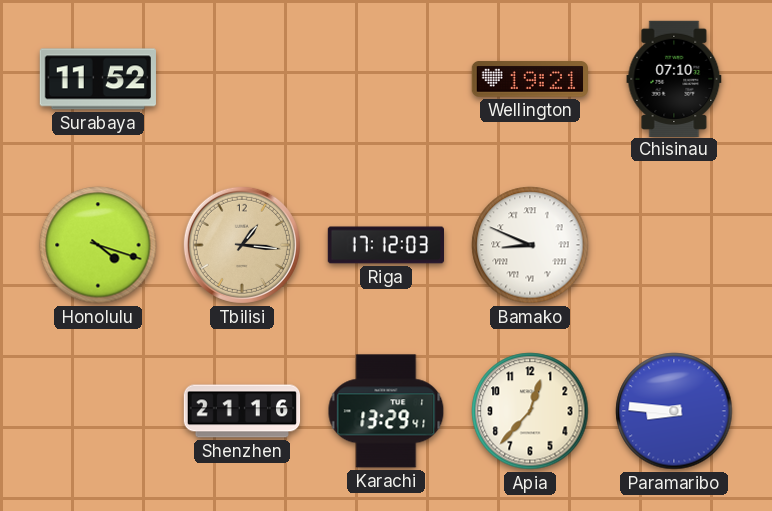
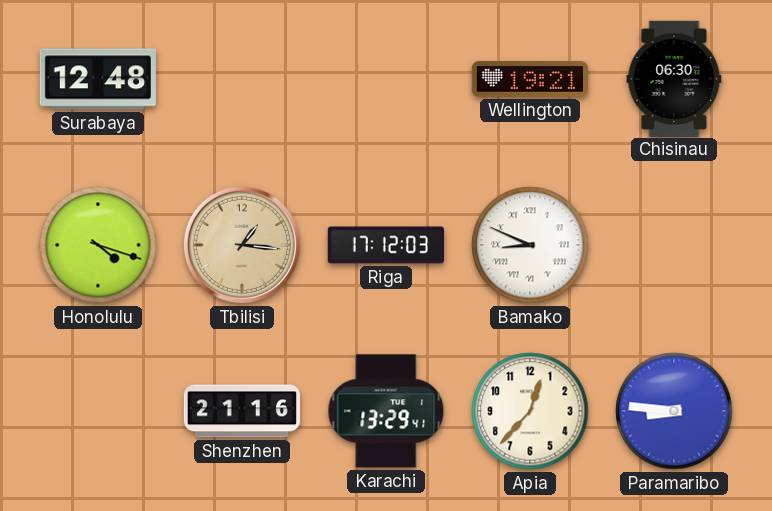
Surabaya: 11:52 -> 12:48
Chisinau: 07:10 -> 06:30
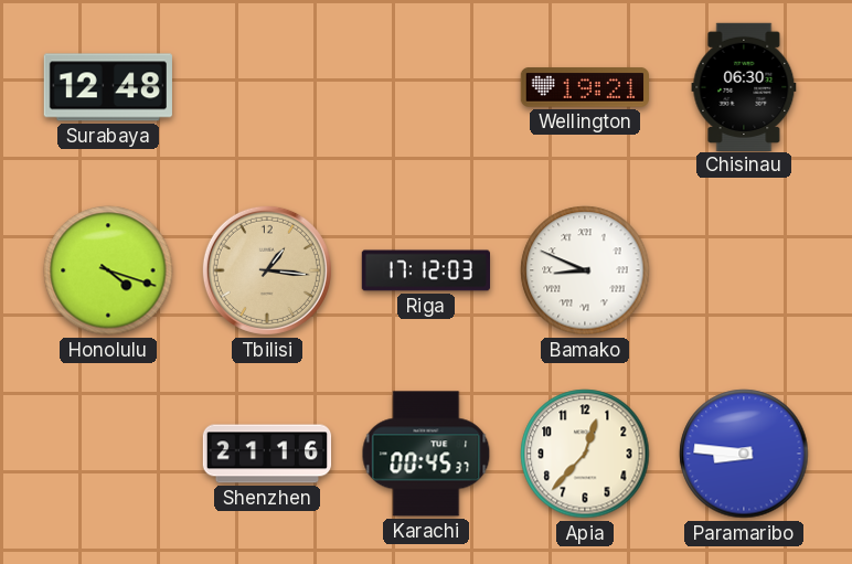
Karachi: 13:29 -> 00:45
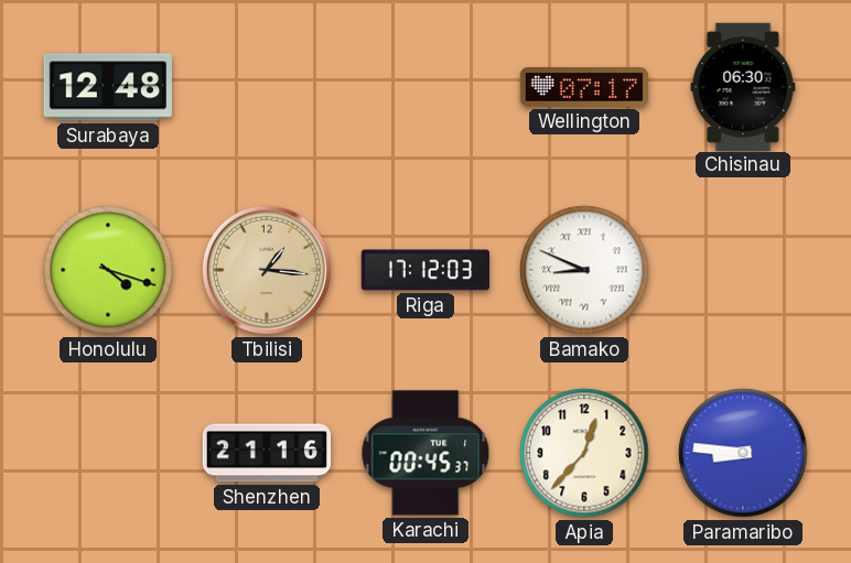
Wellington: 19:21 -> 07:17
